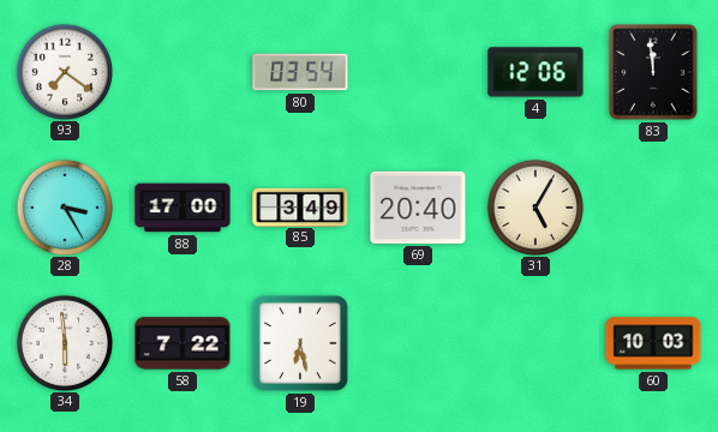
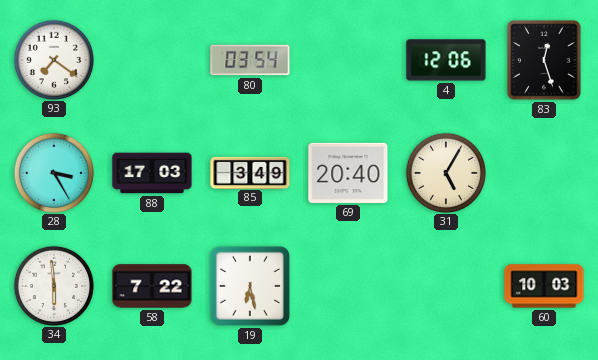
83: 11:59 -> 12:27
88: 17:00 -> 17:03
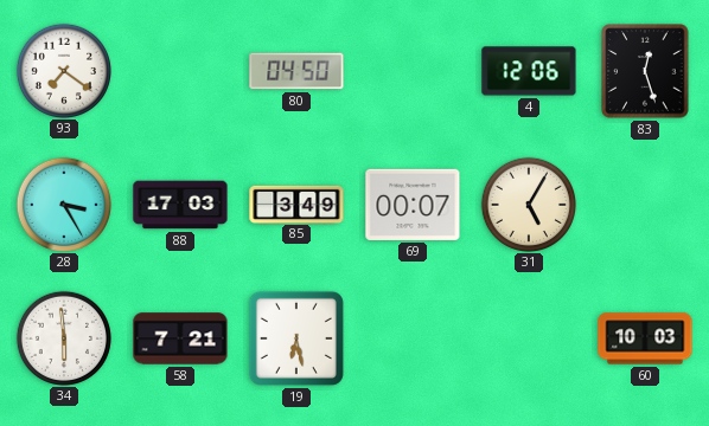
80: 03:54 -> 04:50
69: 20:40 -> 00:07
58: 7:22 -> 7:21
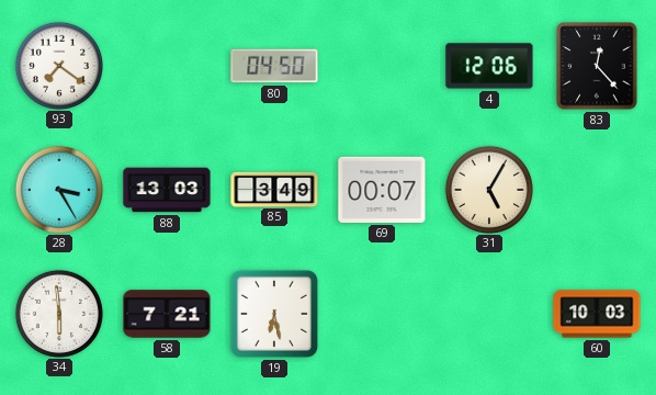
83: 12:27 -> 12:23
88: 17:03 -> 13:03
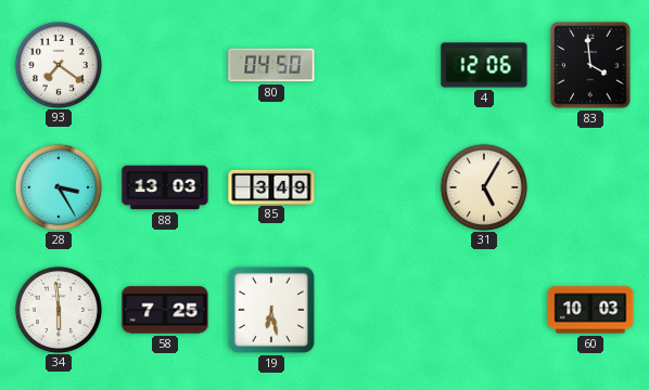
83: 12:23 -> 3:59
69: 00:07 -> none
58: 7:21 -> 7:25
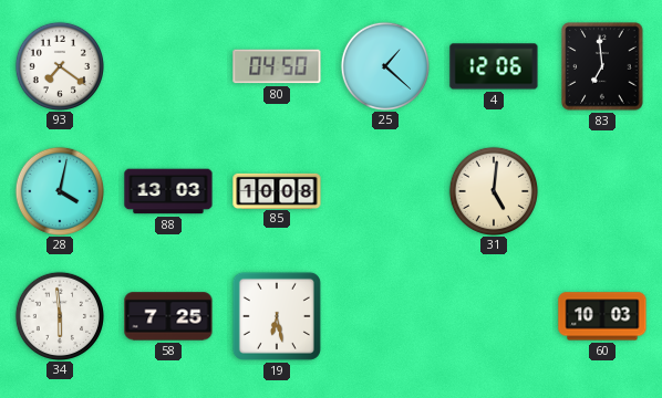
25: none -> 1:22
83: 3:59 -> 6:59
28: 3:25 -> 4:02
85: 3:49 -> 10:08
31: 5:05 -> 5:01
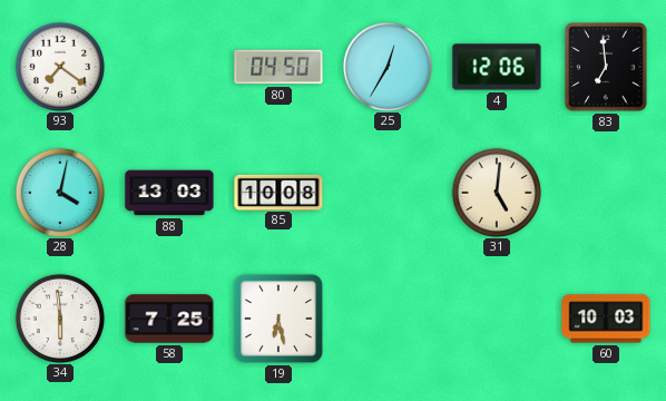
25: 1:22 -> 12:35
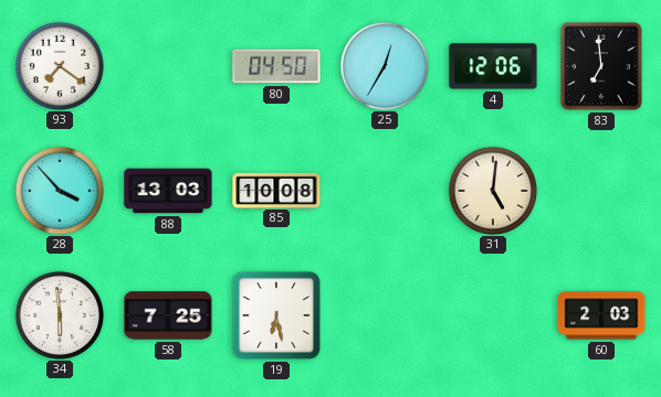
28: 4:02 -> 3:53
60: 10:03 -> 2:03
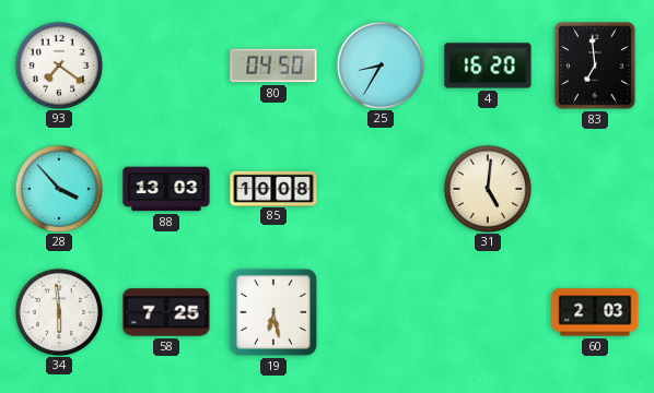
25: 12:35 -> 8:35
4: 12:06 -> 16:20
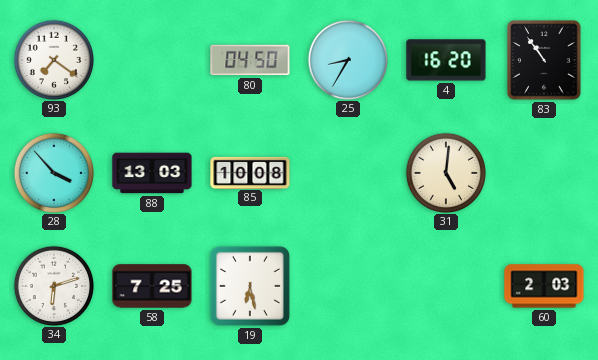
83: 6:59 -> 10:54
34: 5:59 -> 6:12
